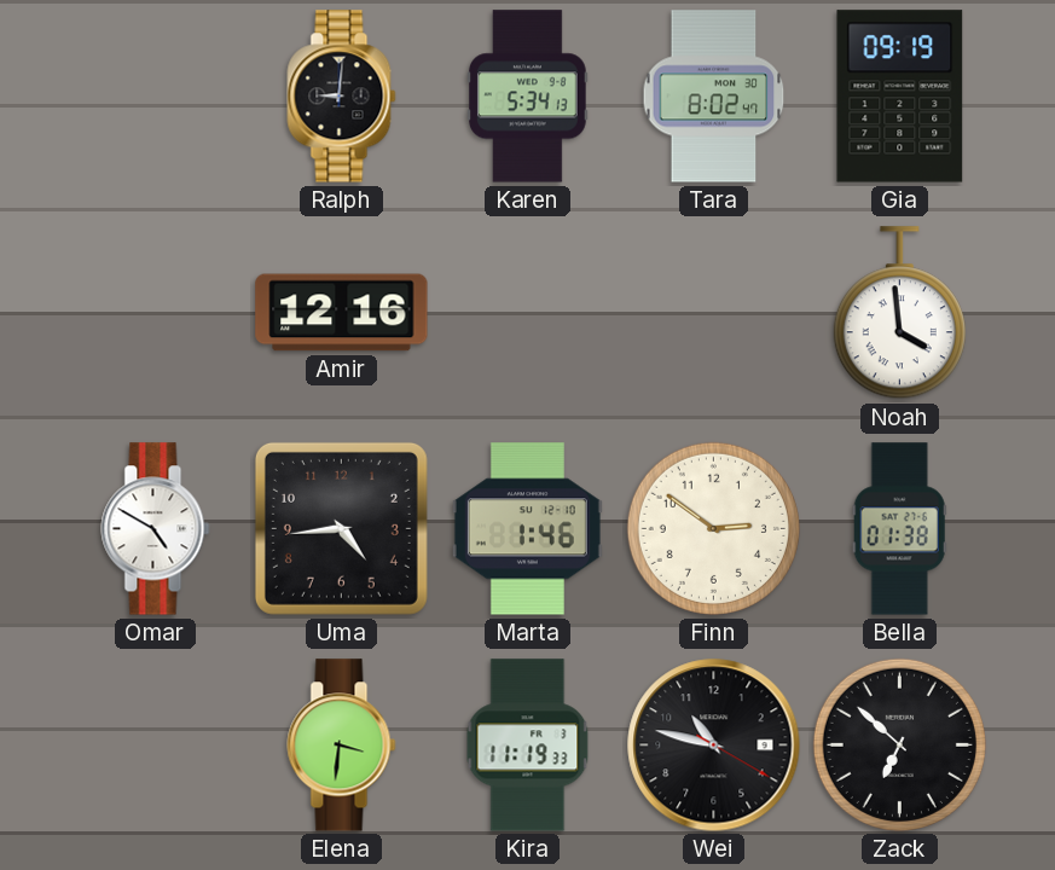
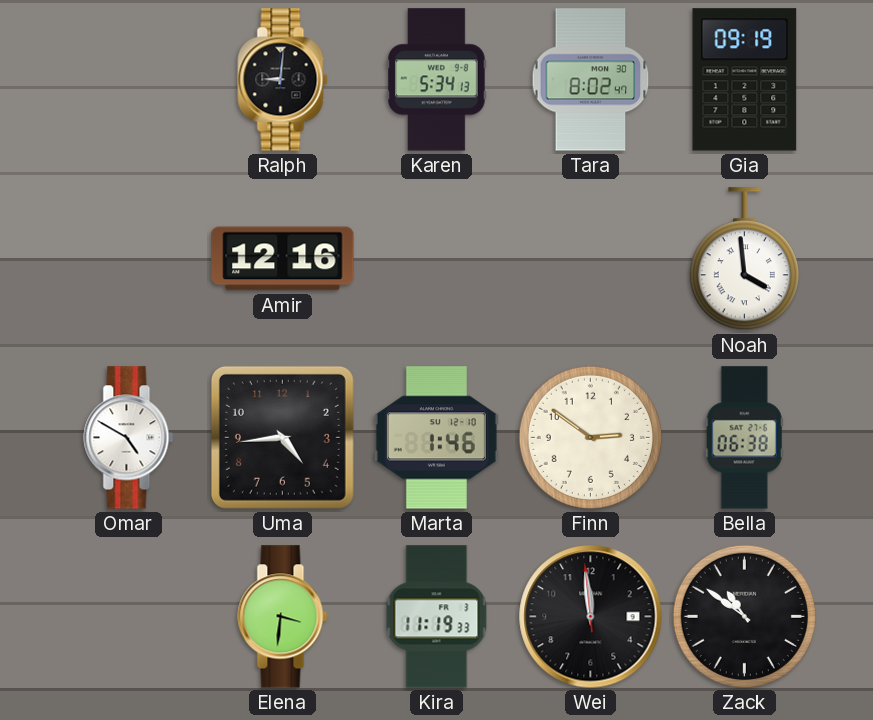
Bella: 01:38 -> 06:38
Wei: 10:47 -> 11:58
Zack: 6:52 -> 10:51
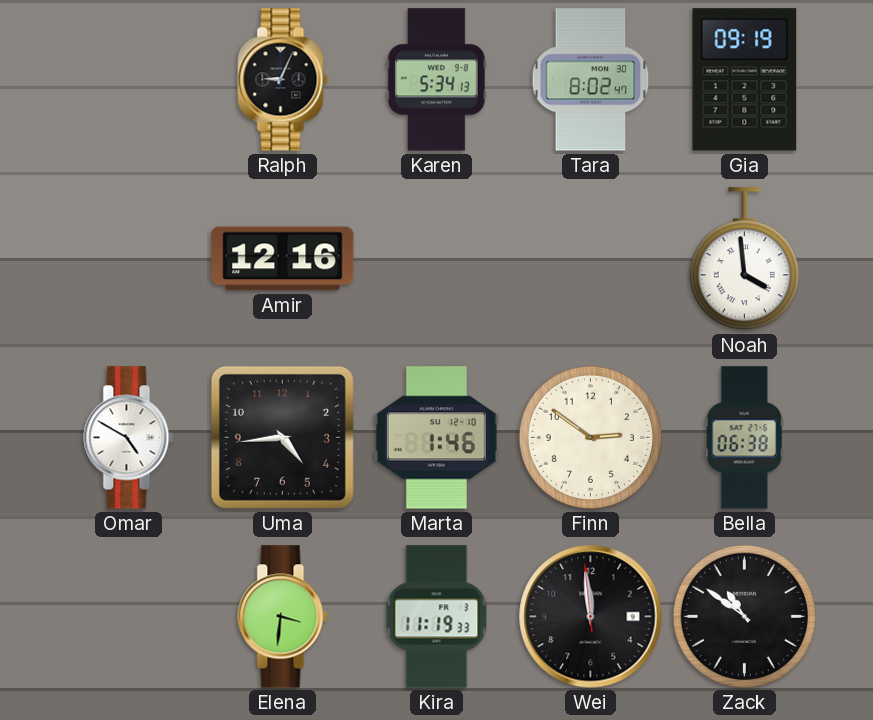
Ralph: 9:01 -> 9:04
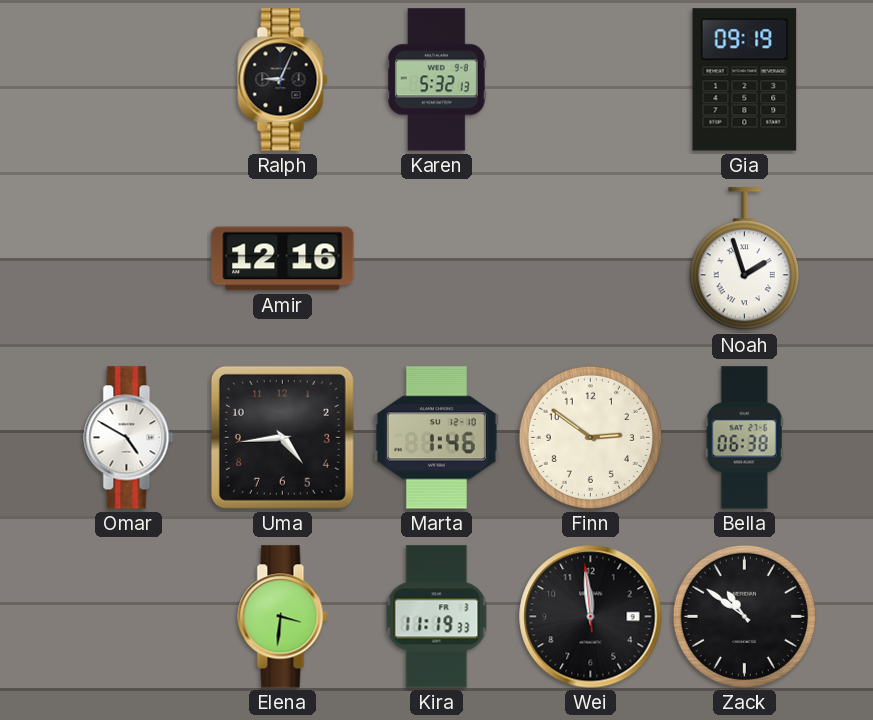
Karen: 5:34 -> 5:32
Tara: 8:02 -> none
Noah: 3:59 -> 1:57
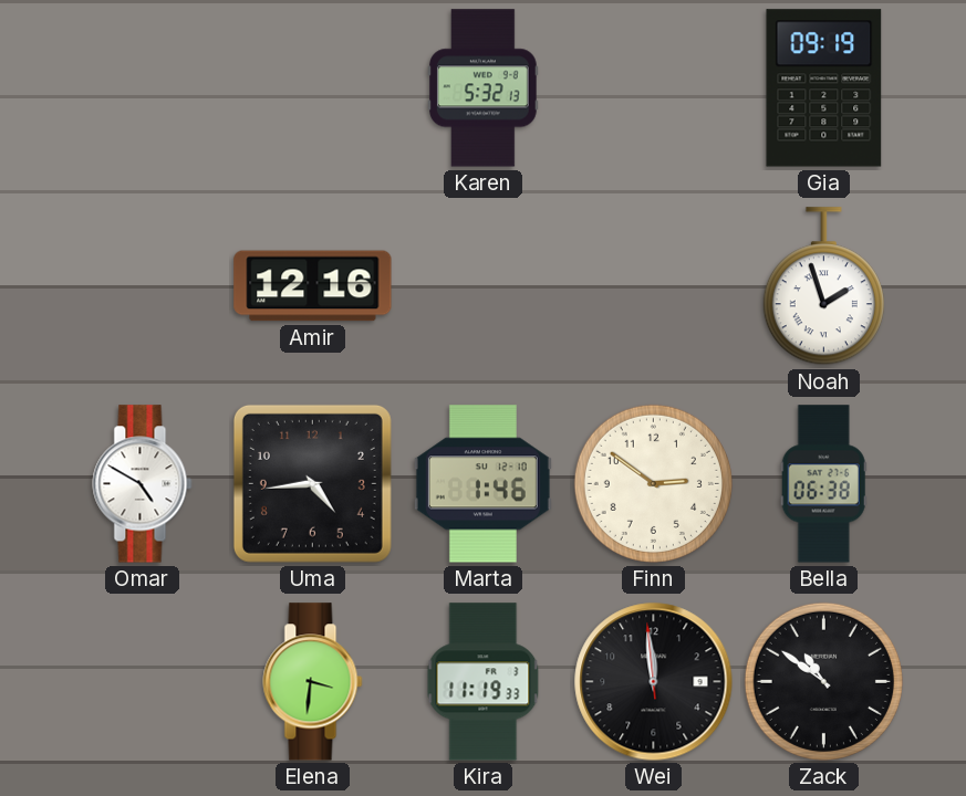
Ralph: 9:04 -> none
